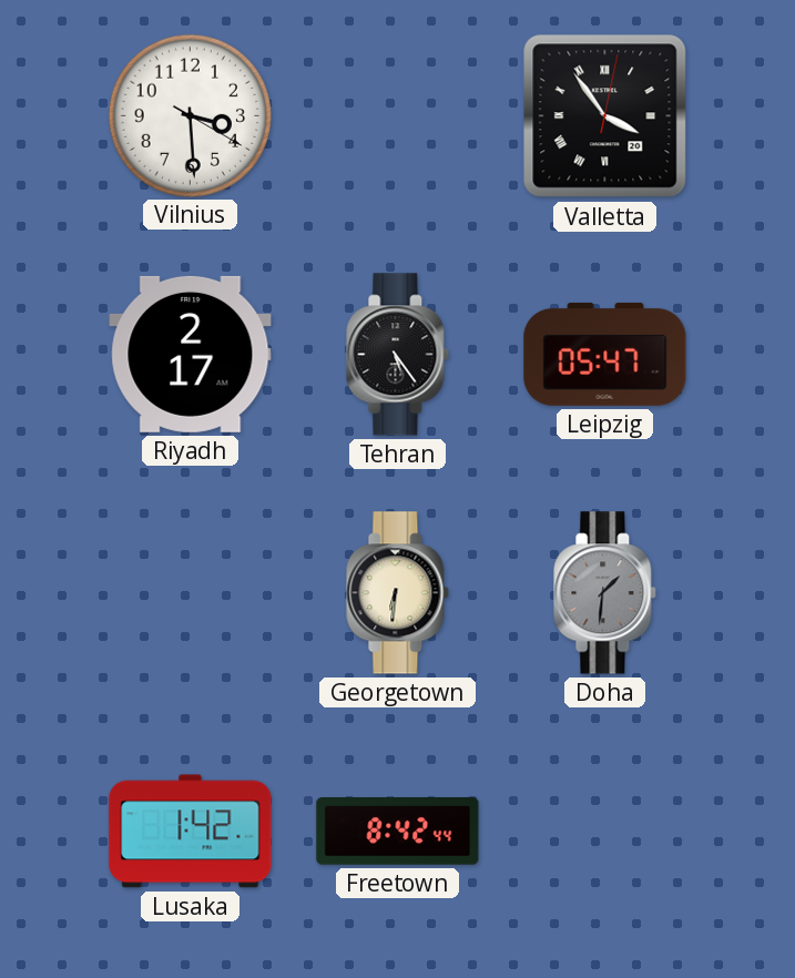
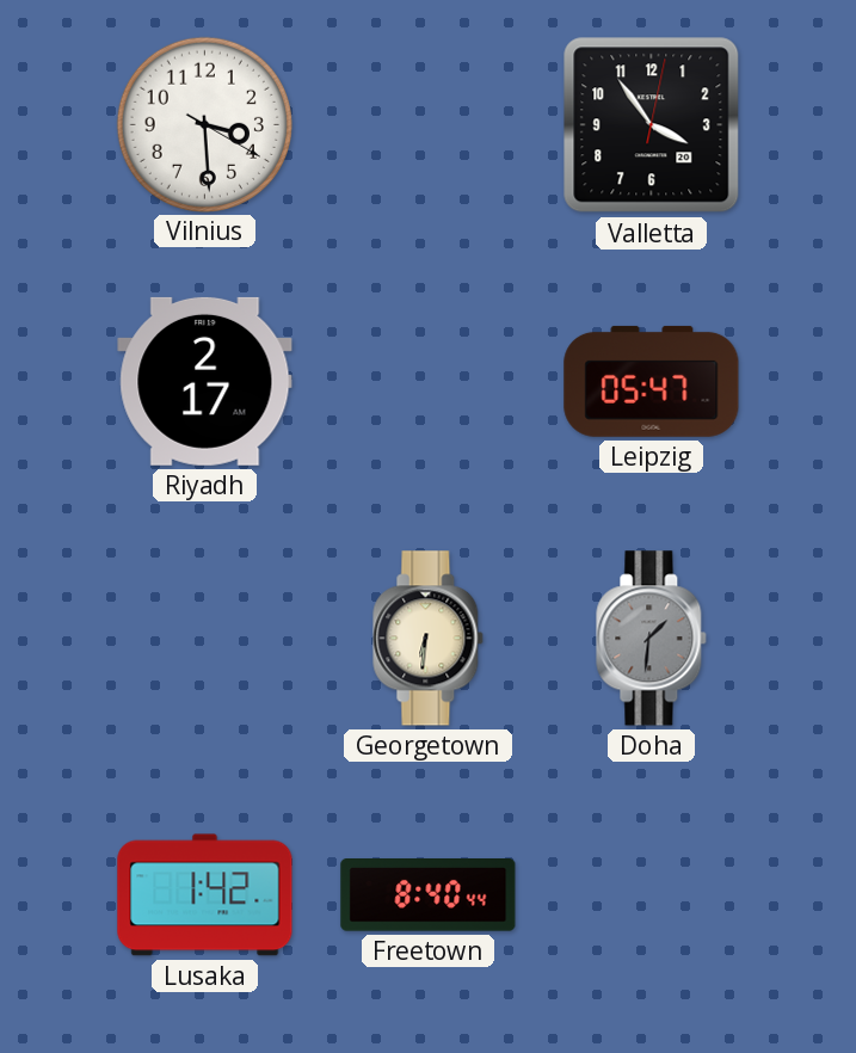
Valletta numerals: Roman -> Arabic
Tehran: 5:24 -> none
Freetown: 8:42 -> 8:40
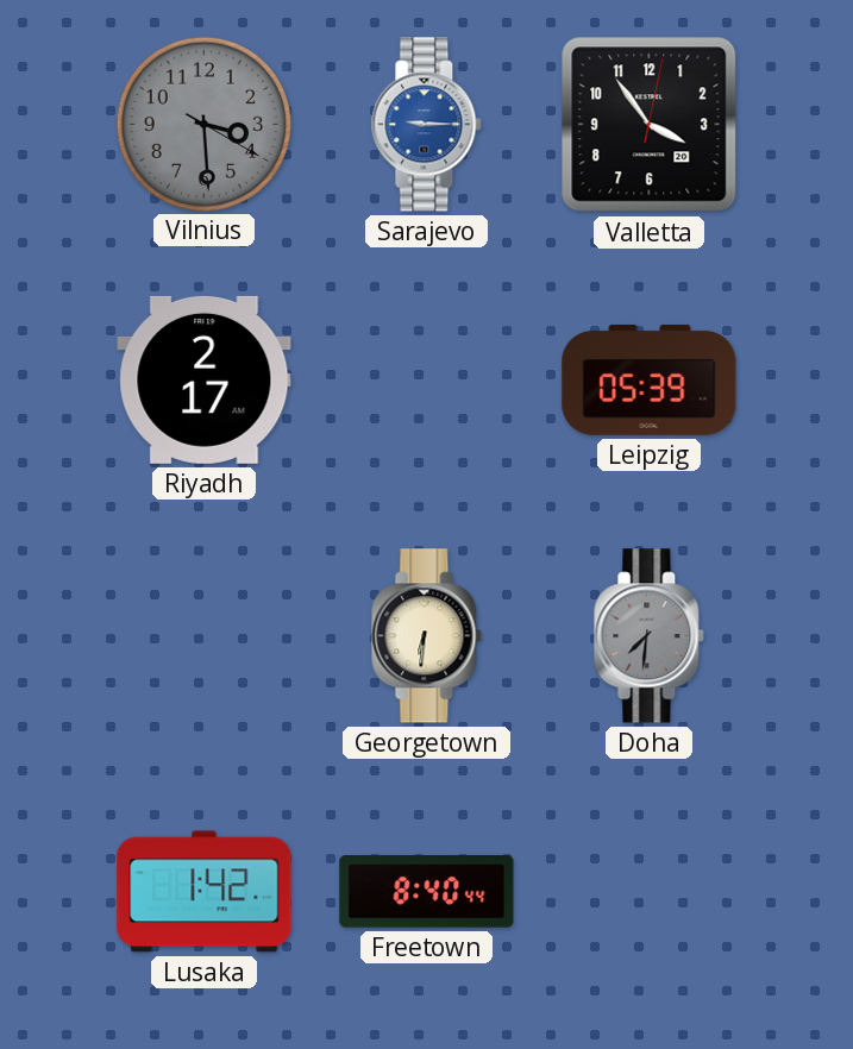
Vilnius dial: white -> grey
Sarajevo: none -> 9:15
Leipzig: 05:47 -> 05:39
Doha: 1:31 -> 7:31
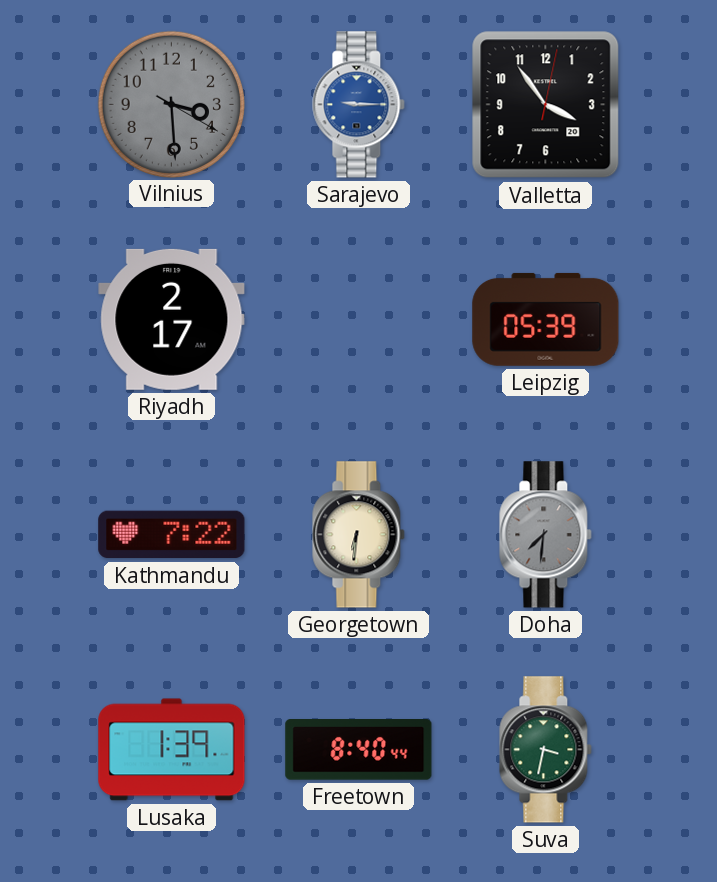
Kathmandu: none -> 7:22
Lusaka: 1:42 -> 1:39
Suva: none -> 3:32
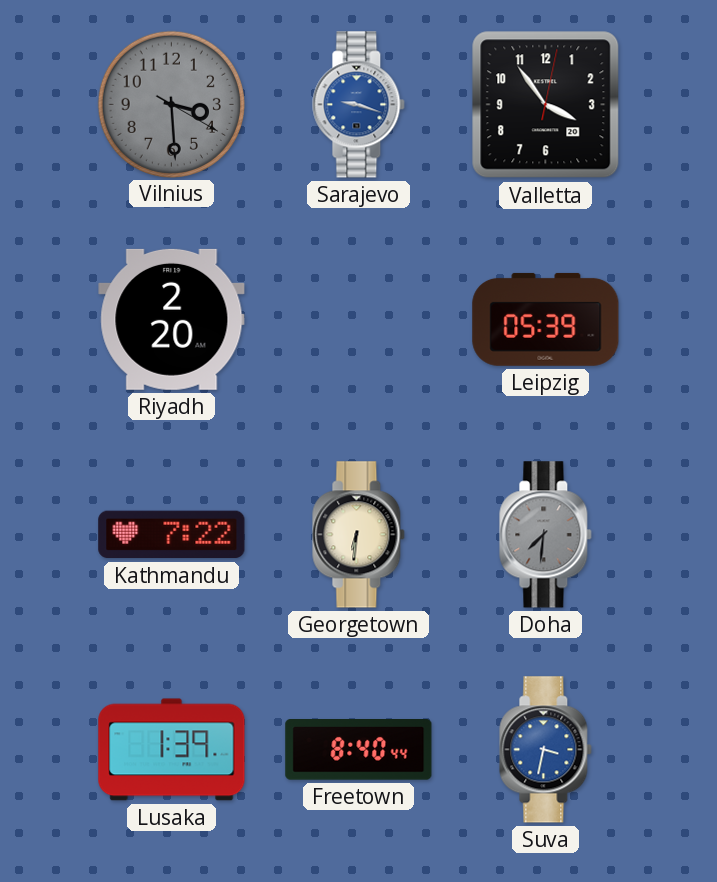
Sarajevo: 9:15 -> 9:18
Riyadh: 2:17 -> 2:20
Suva dial: green -> blue
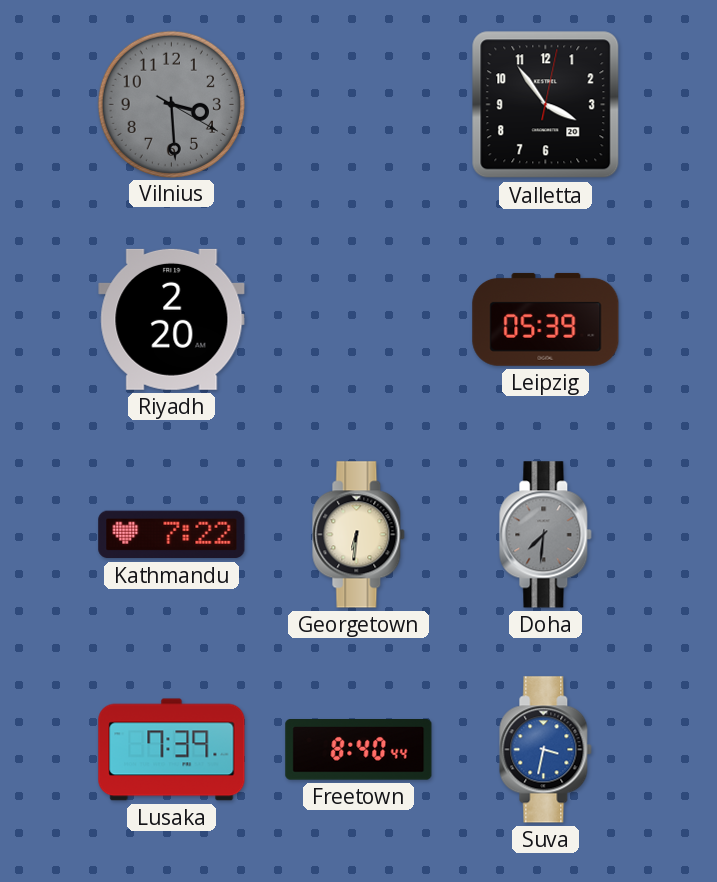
Sarajevo: 9:18 -> none
Lusaka: 1:39 -> 7:39
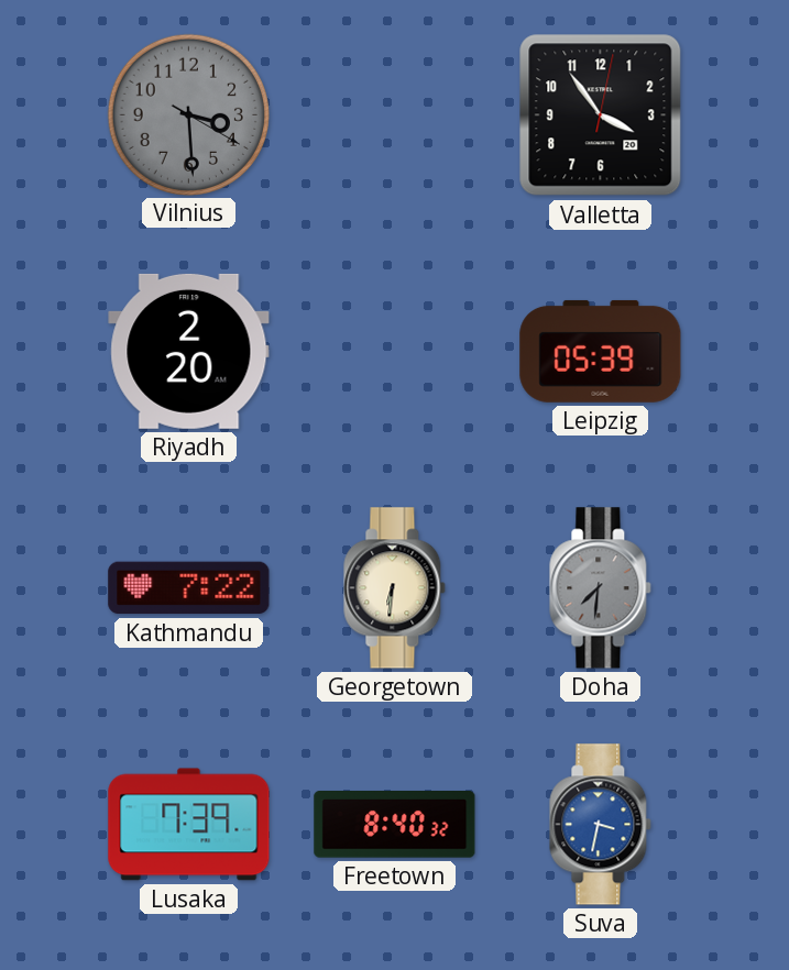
Freetown: 8:40:44 -> 8:40:32
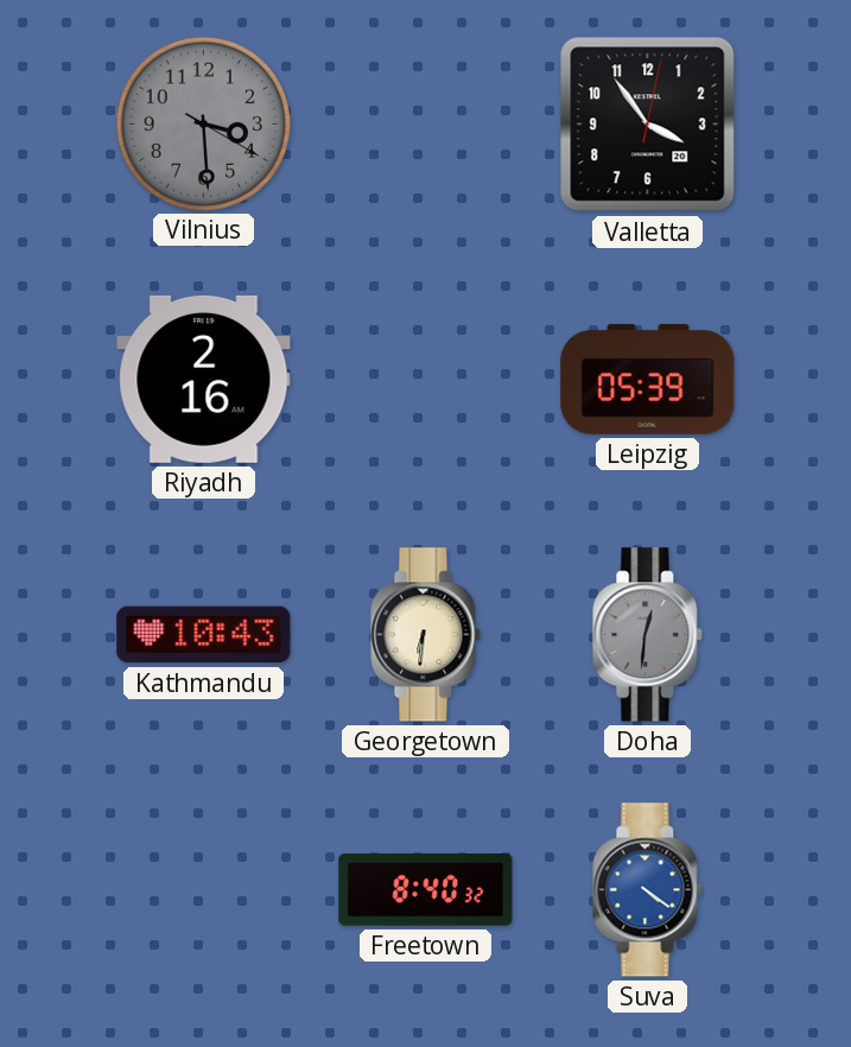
Riyadh: 2:20 -> 2:16
Kathmandu: 7:22 -> 10:43
Doha: 7:31 -> 12:31
Lusaka: 7:39 -> none
Suva: 3:32 -> 4:21
